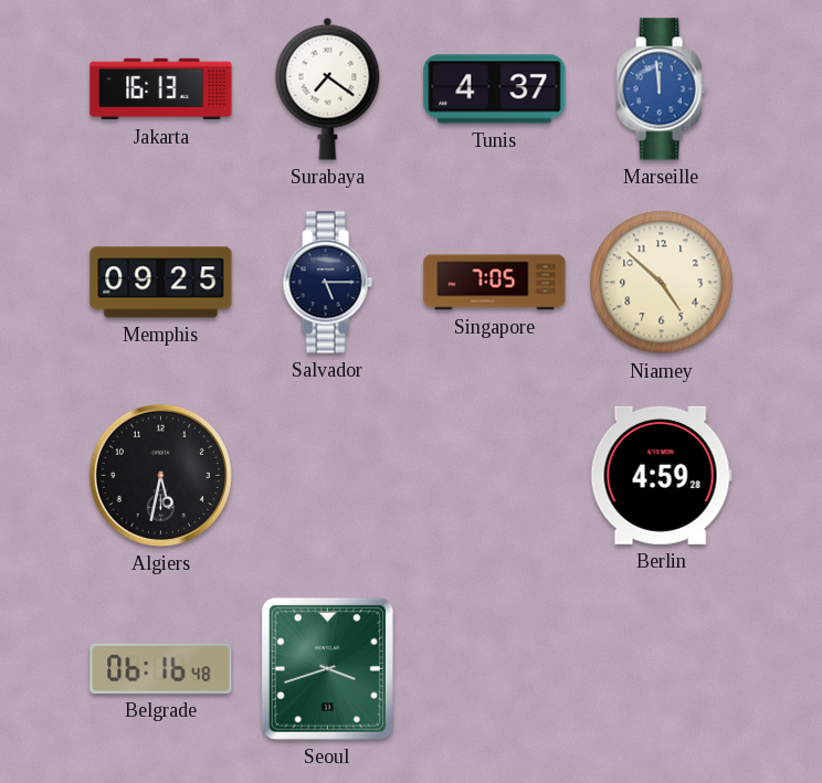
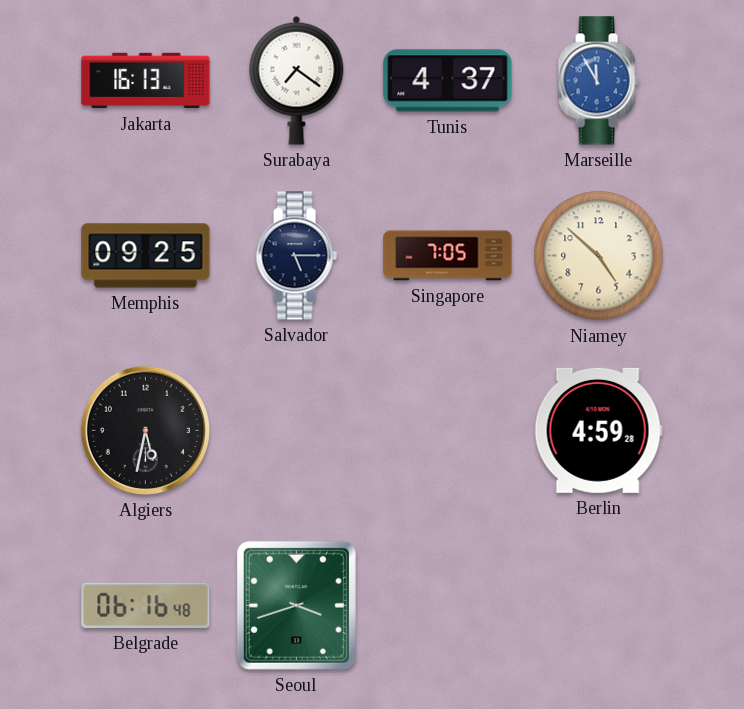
Marseille: 11:59 -> 11:55
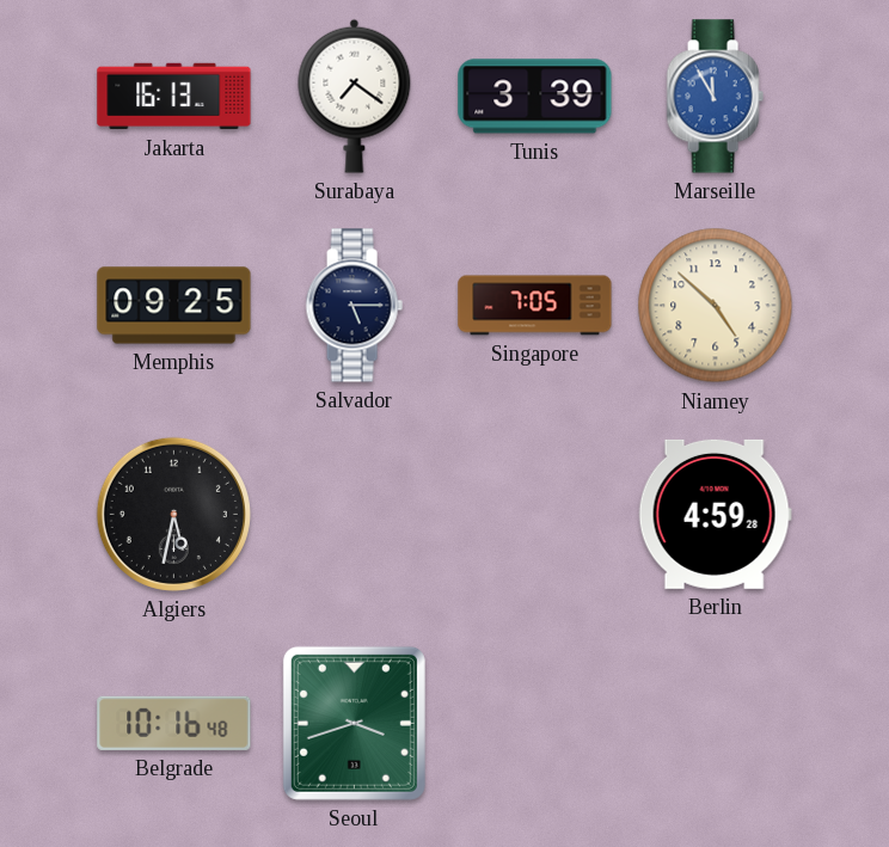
Tunis: 4:37 -> 3:39
Belgrade: 06:16 -> 10:16
